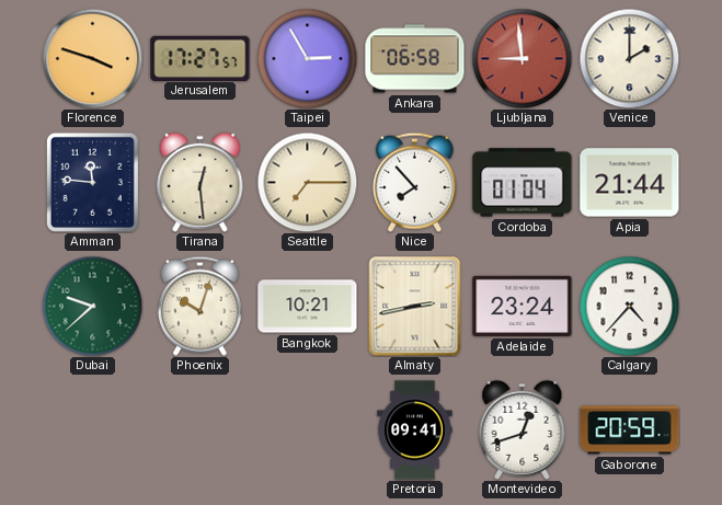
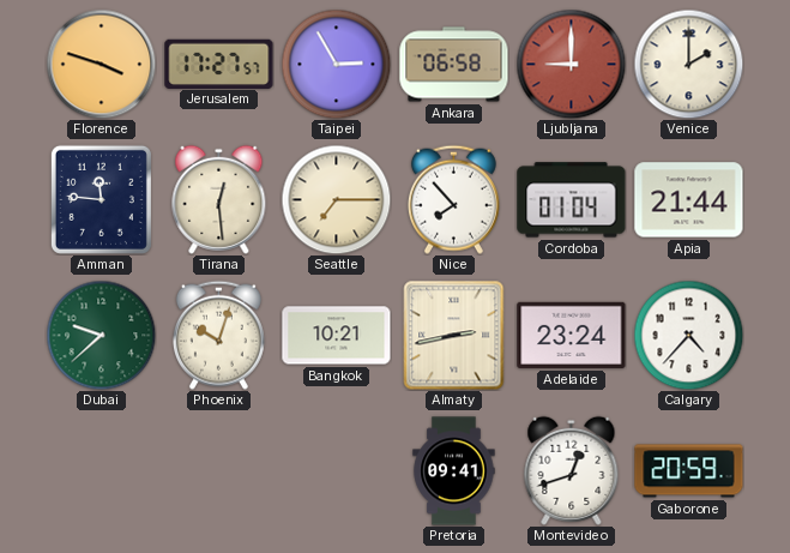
Ljubljana: 8:59 -> 9:00
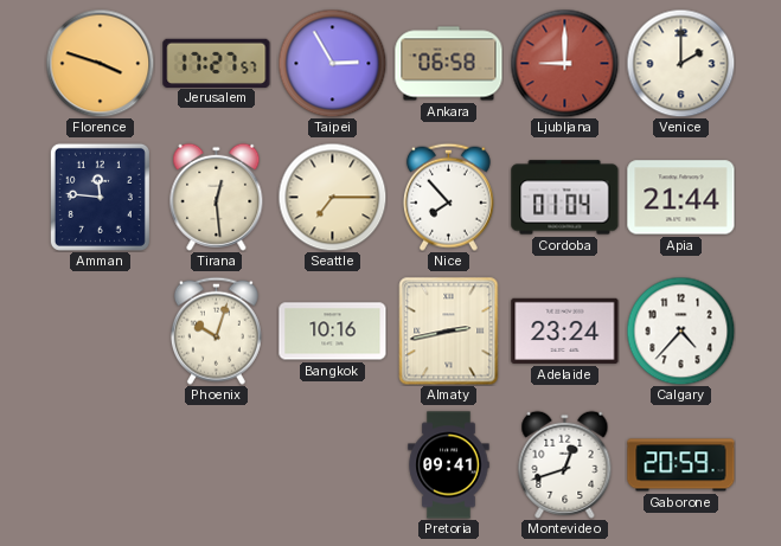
Dubai: 9:38 -> none
Bangkok: 10:21 -> 10:16
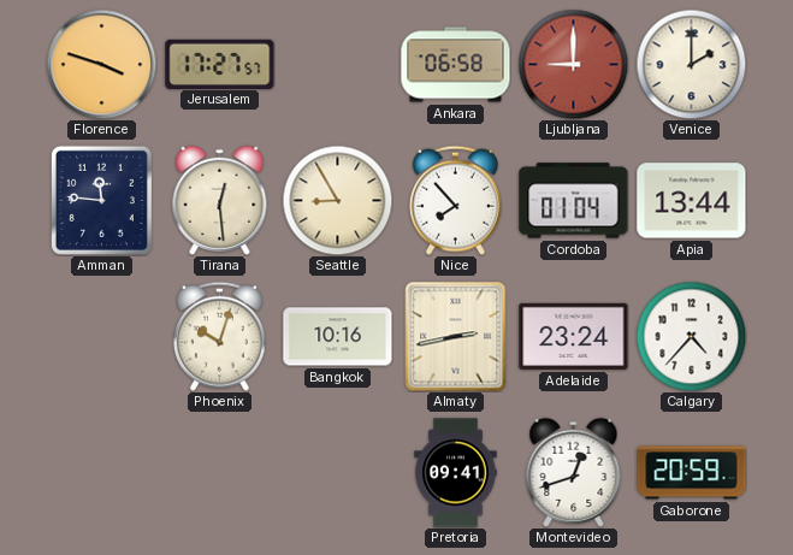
Taipei: 2:55 -> none
Seattle: 7:15 -> 8:55
Apia: 21:44 -> 13:44
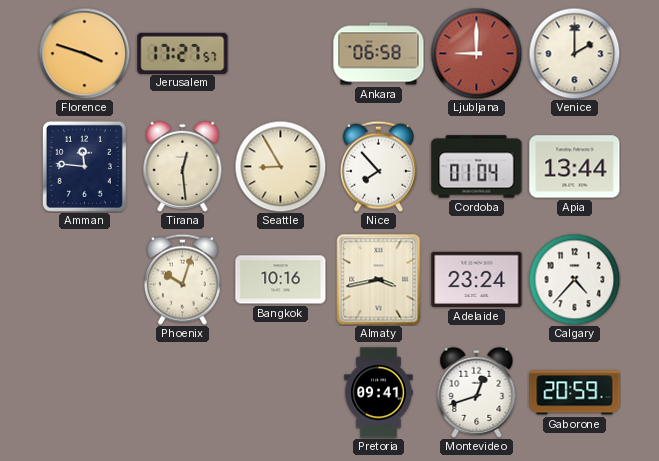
Almaty: 2:43 -> 3:43
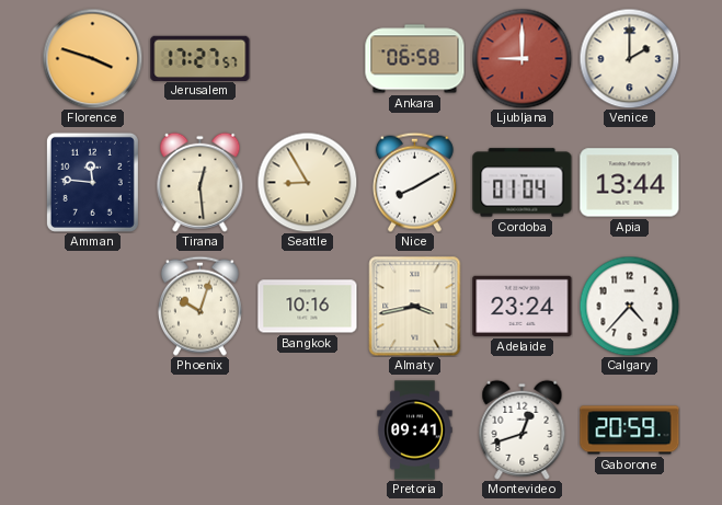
Nice: 7:53 -> 8:10
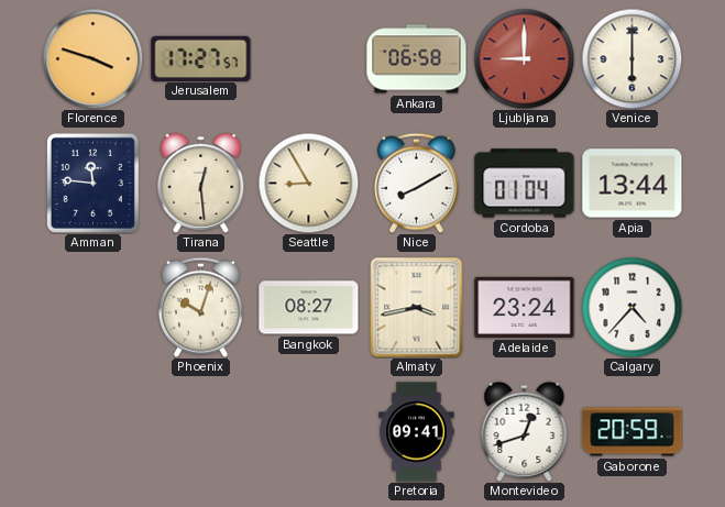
Venice: 2:00 -> 6:00
Bangkok: 10:16 -> 08:27
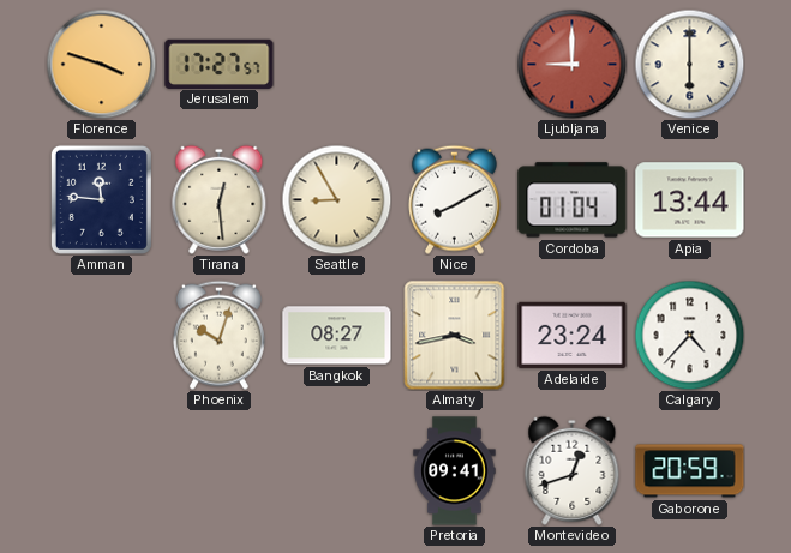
Ankara: 06:58 -> none
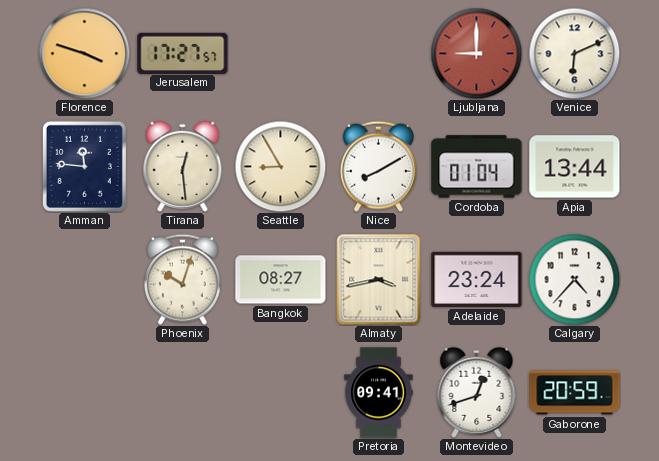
Venice: 6:00 -> 6:11
